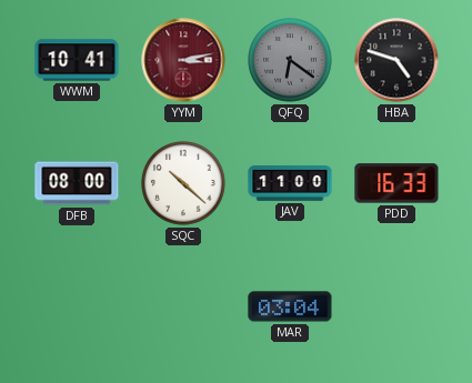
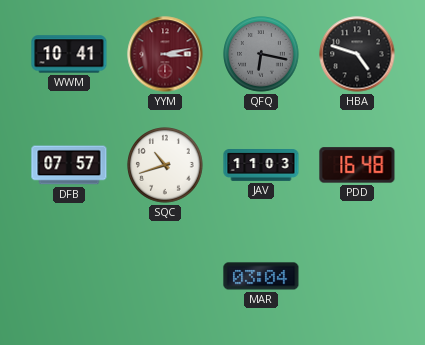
QFQ: 6:21 -> 6:17
DFB: 08:00 -> 07:57
SQC: 10:22 -> 10:42
JAV: 11:00 -> 11:03
PDD: 16:33 -> 16:48
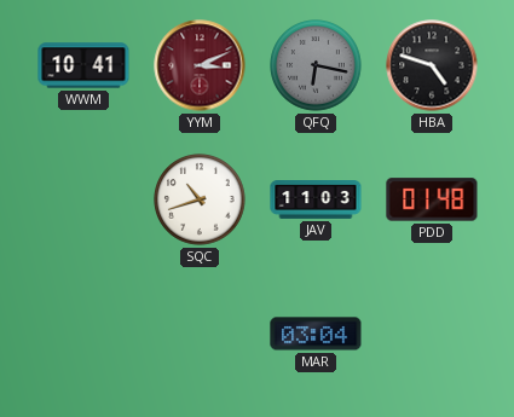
YYM: 3:13 -> 3:11
DFB: 07:57 -> none
PDD: 16:48 -> 01:48
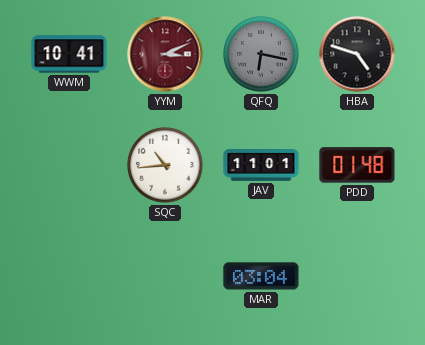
SQC: 10:42 -> 10:44
JAV: 11:03 -> 11:01
